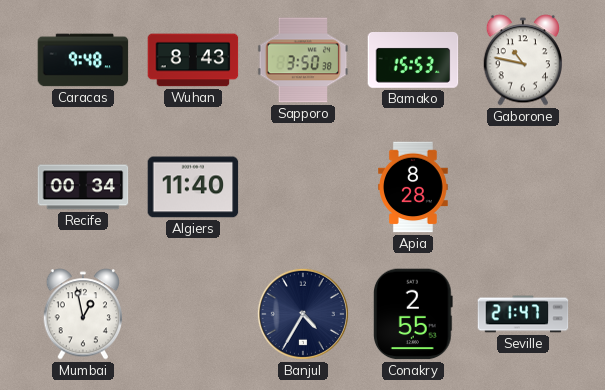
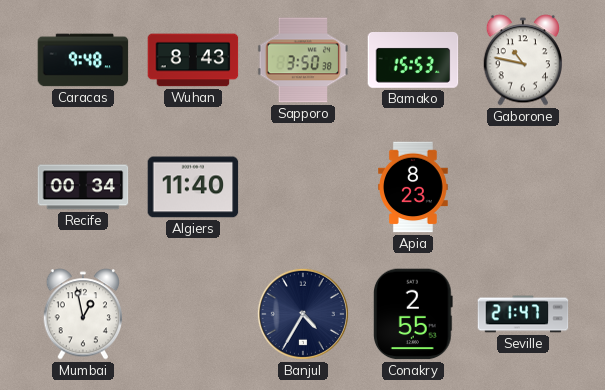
Apia: 8:28 -> 8:23
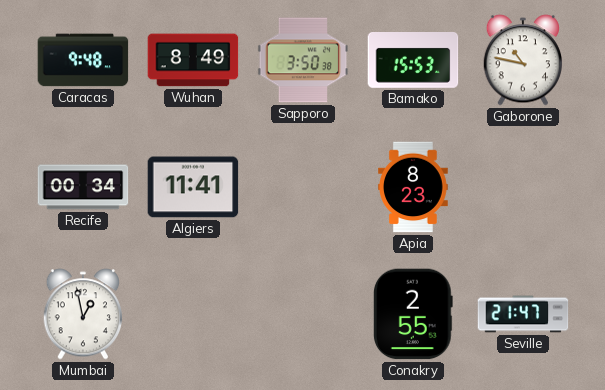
Wuhan: 8:43 -> 8:49
Algiers: 11:40 -> 11:41
Banjul: 4:35 -> none
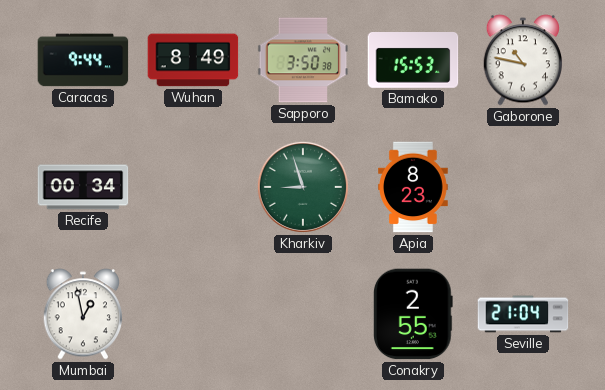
Caracas: 9:48 -> 9:44
Algiers: 11:41 -> none
Kharkiv: none -> 8:57
Seville: 21:47 -> 21:04
